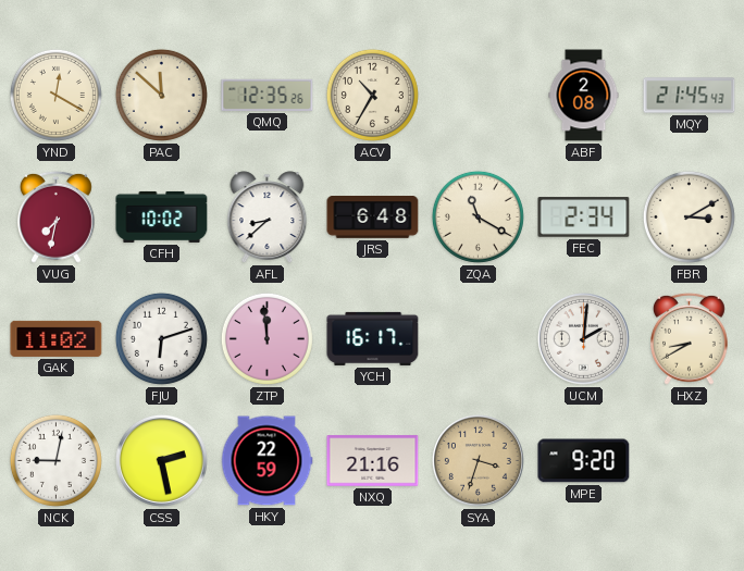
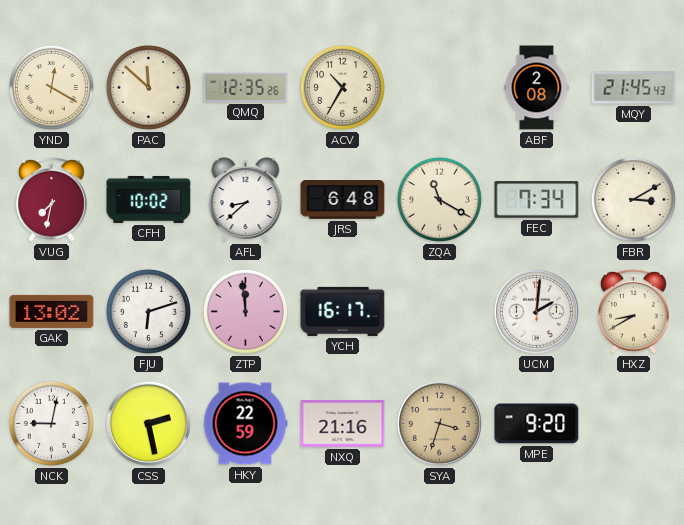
FEC: 2:34 -> 7:34
GAK: 11:02 -> 13:02
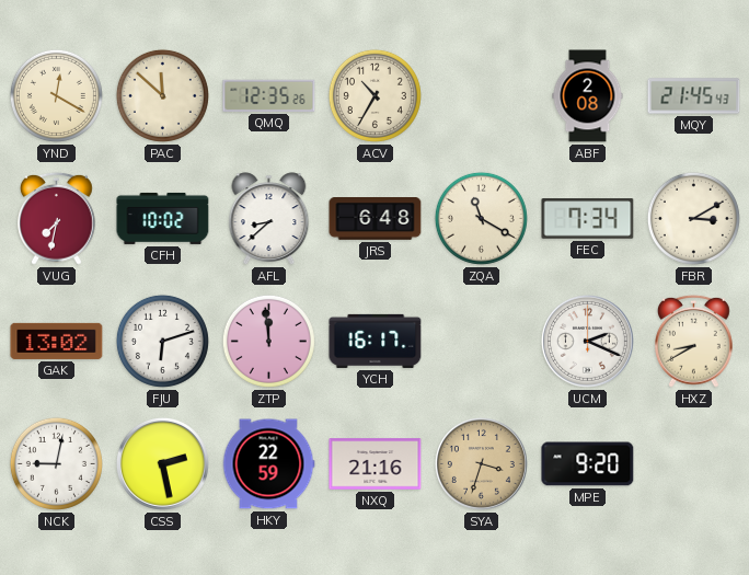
UCM: 2:01 -> 2:19
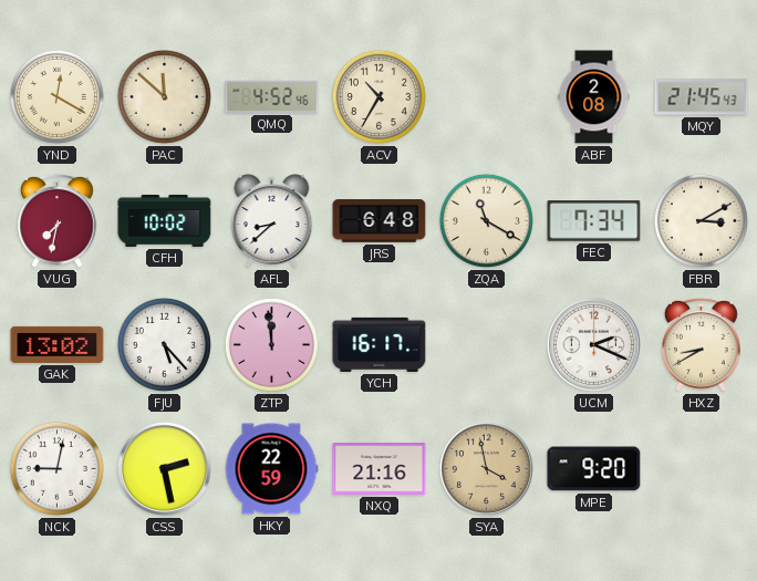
QMQ: 12:35 -> 4:52
FJU: 6:12 -> 5:23
SYA: 3:33 -> 3:58
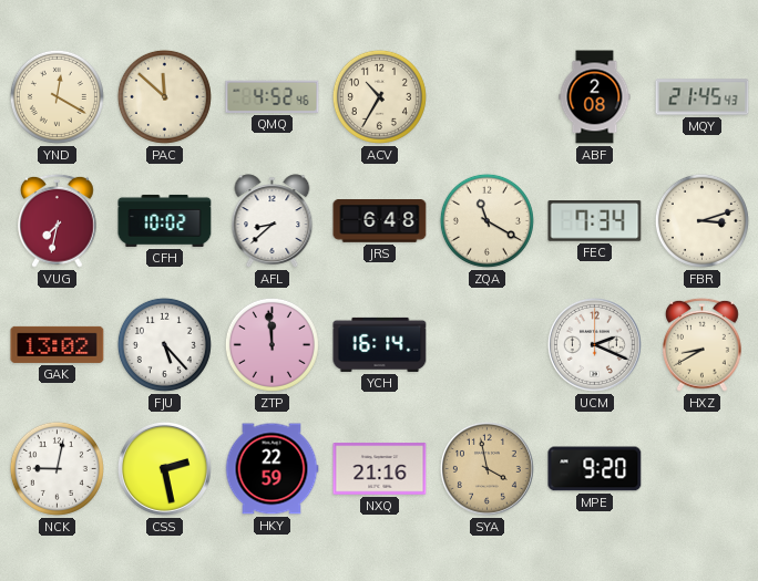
FBR: 3:10 -> 3:12
YCH: 16:17 -> 16:14
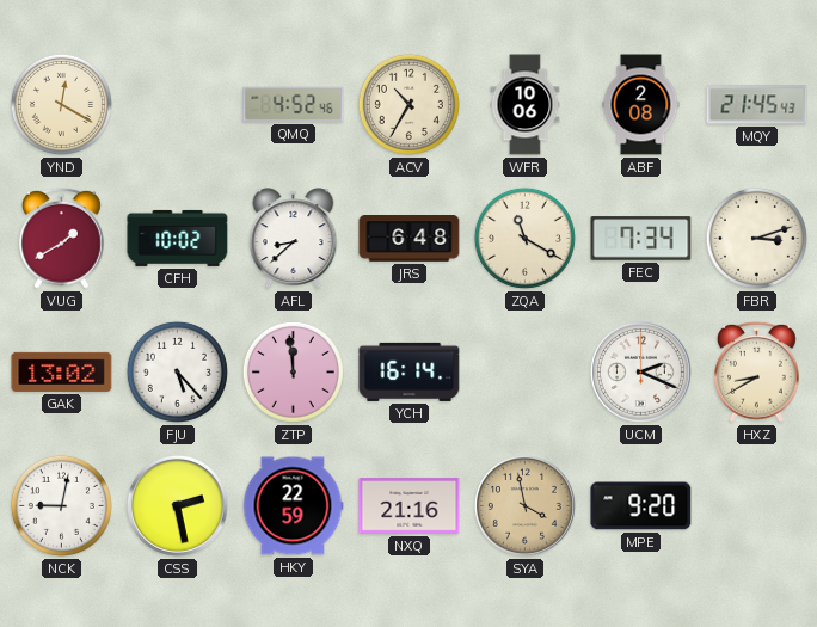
PAC: 11:52 -> none
WFR: none -> 10:06
VUG: 7:32 -> 1:40
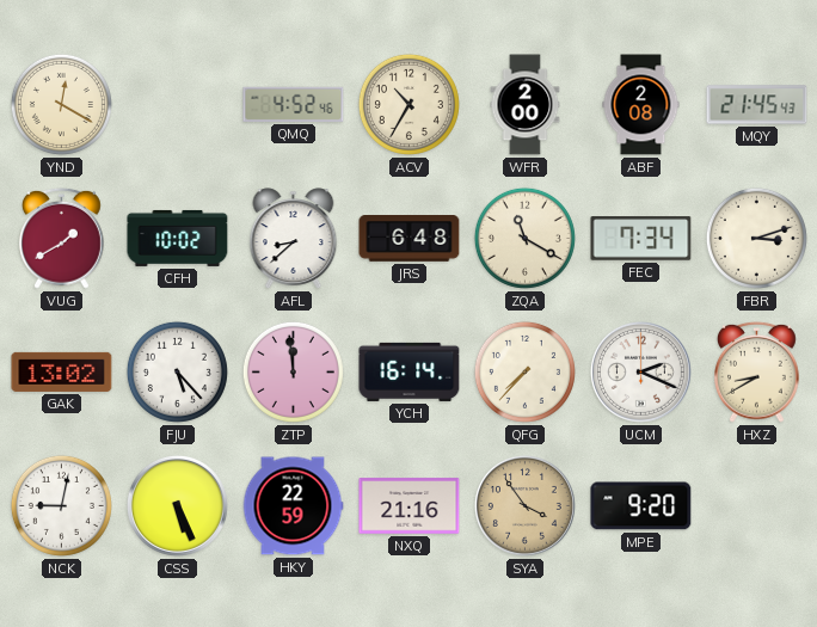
WFR: 10:06 -> 2:00
QFG: none -> 7:37
CSS: 2:28 -> 5:26
SYA: 3:58 -> 3:54
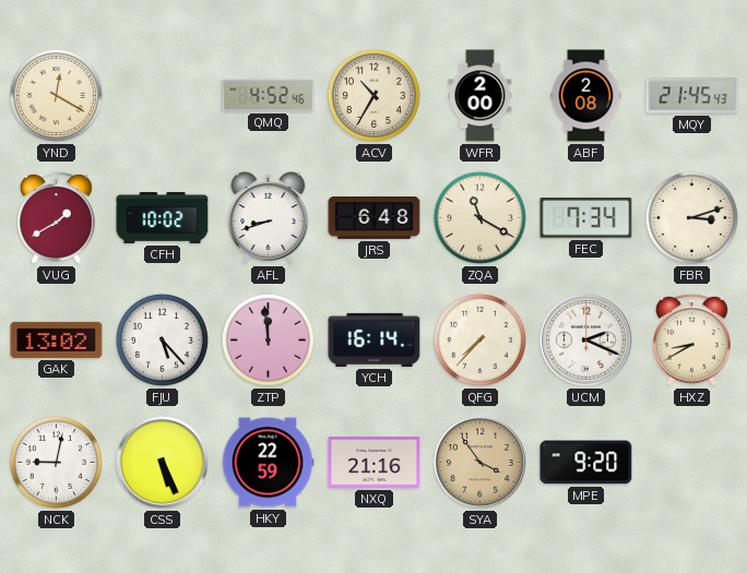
AFL: 8:38 -> 8:42
